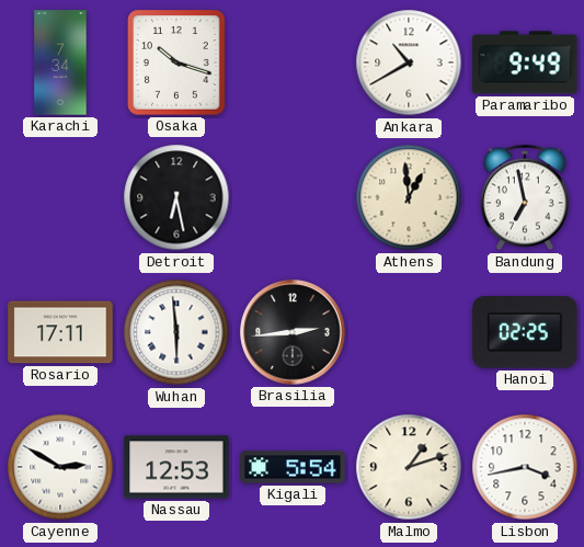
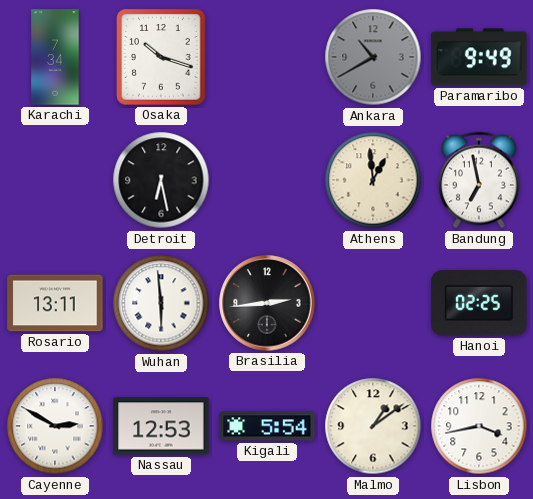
Ankara dial: white -> grey
Rosario: 17:11 -> 13:11
Malmo: 1:12 -> 1:09
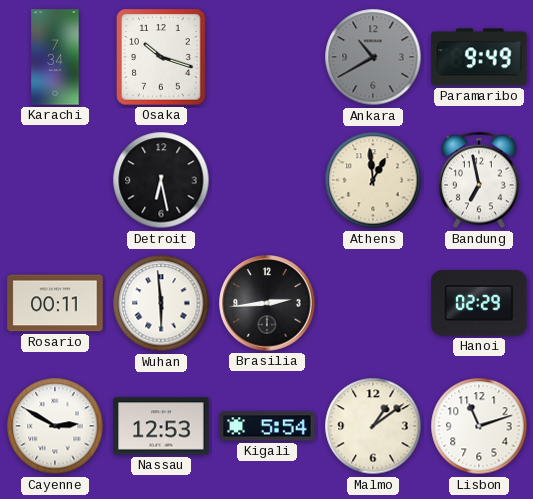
Rosario: 13:11 -> 00:11
Hanoi: 02:25 -> 02:29
Lisbon: 3:43 -> 11:12
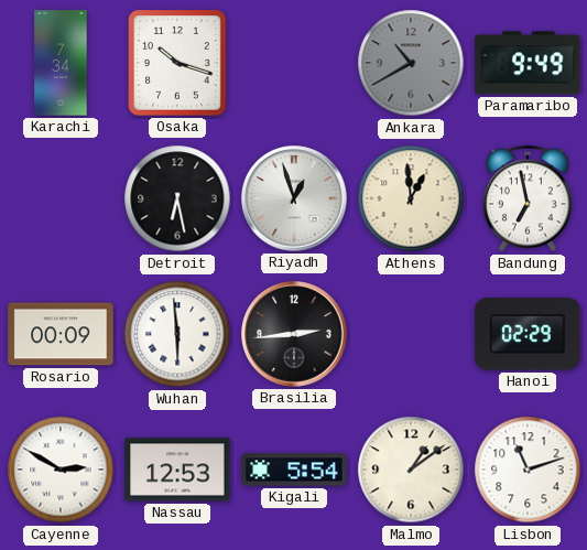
Riyadh: none -> 12:57
Rosario: 00:11 -> 00:09
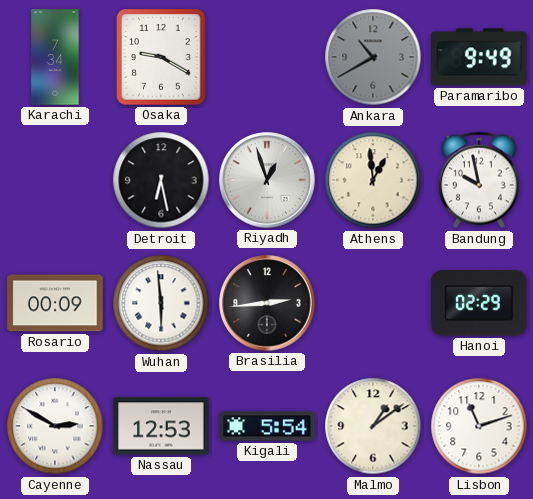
Osaka: 10:18 -> 9:20
Bandung: 6:58 -> 9:58
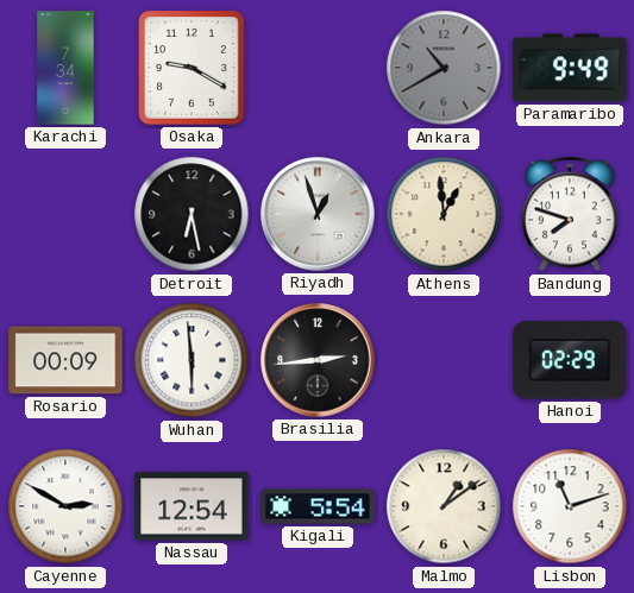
Bandung: 9:58 -> 7:48
Nassau: 12:53 -> 12:54
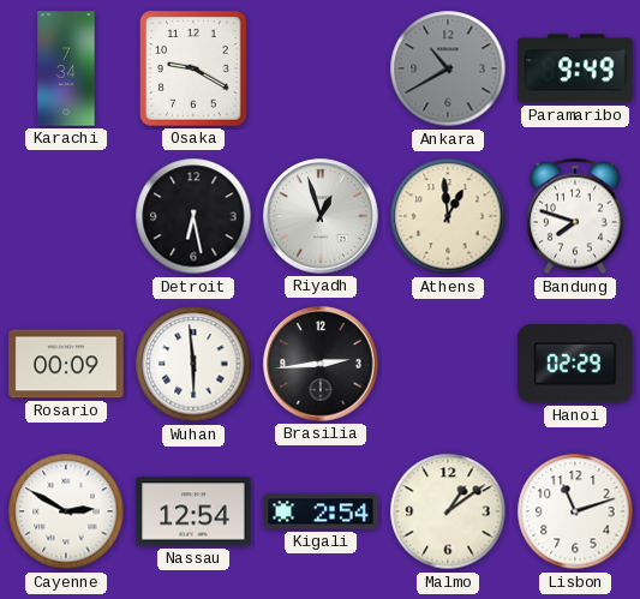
Kigali: 5:54 -> 2:54
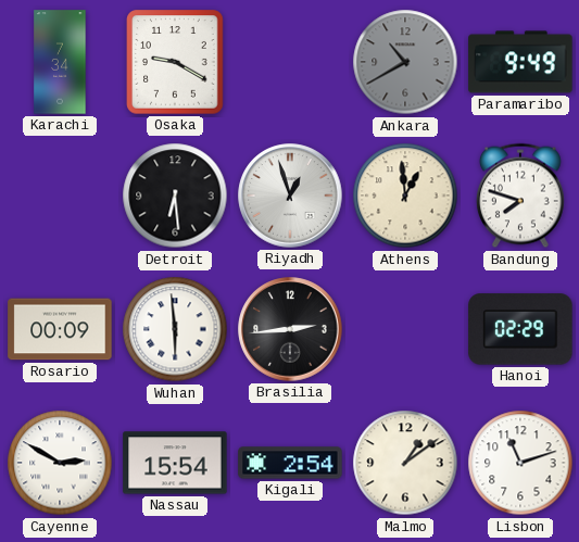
Detroit: 6:28 -> 6:29
Nassau: 12:54 -> 15:54
